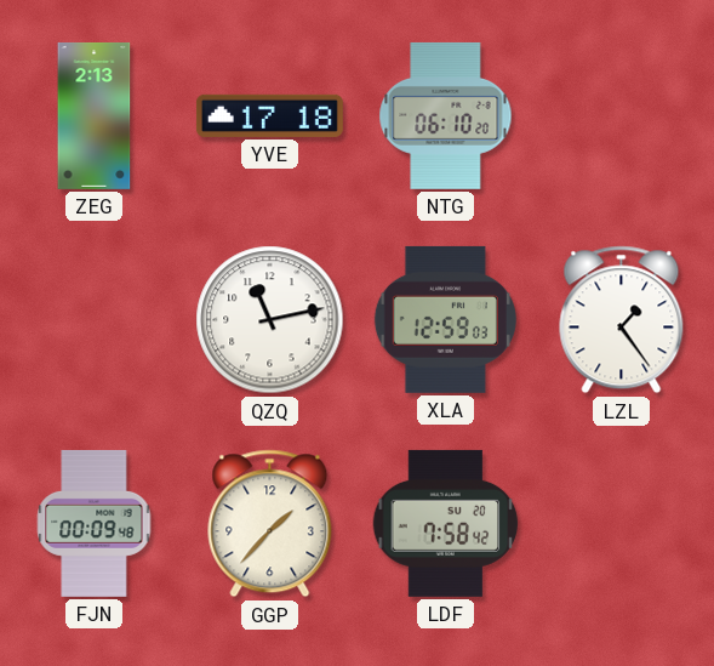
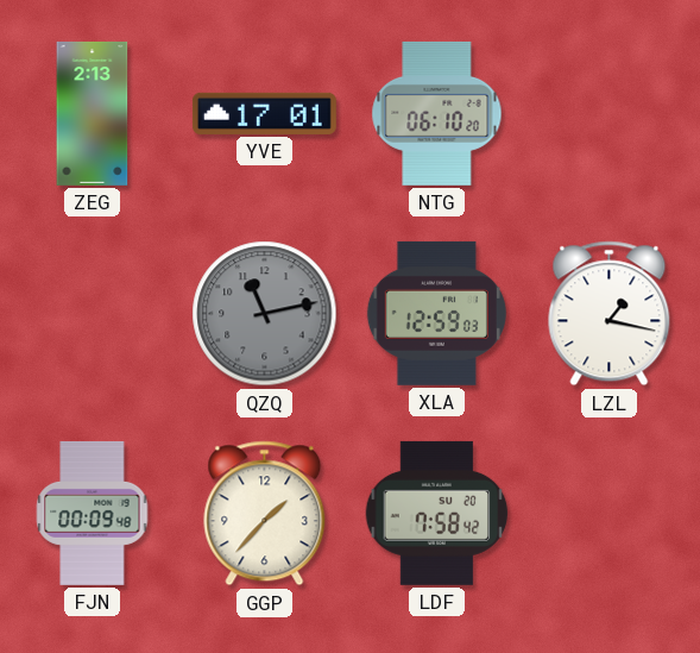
YVE: 17:18 -> 17:01
QZQ dial: white -> grey
LZL: 1:24 -> 1:17
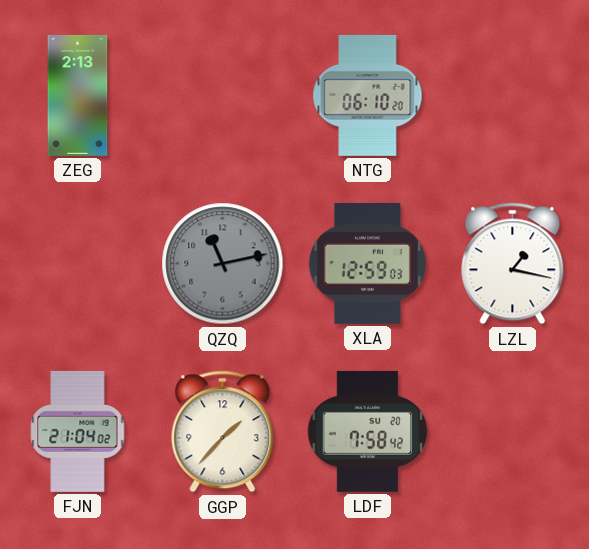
YVE: 17:01 -> none
FJN: 00:09 -> 21:04
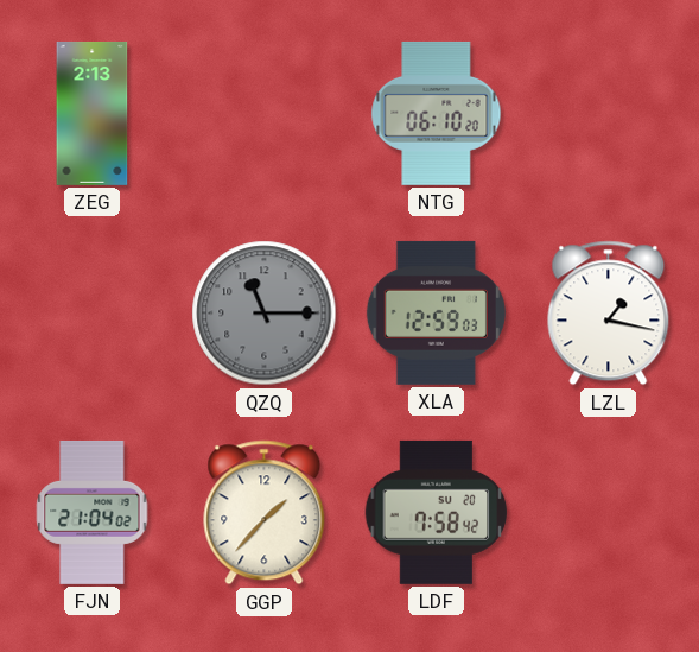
QZQ: 11:13 -> 11:15
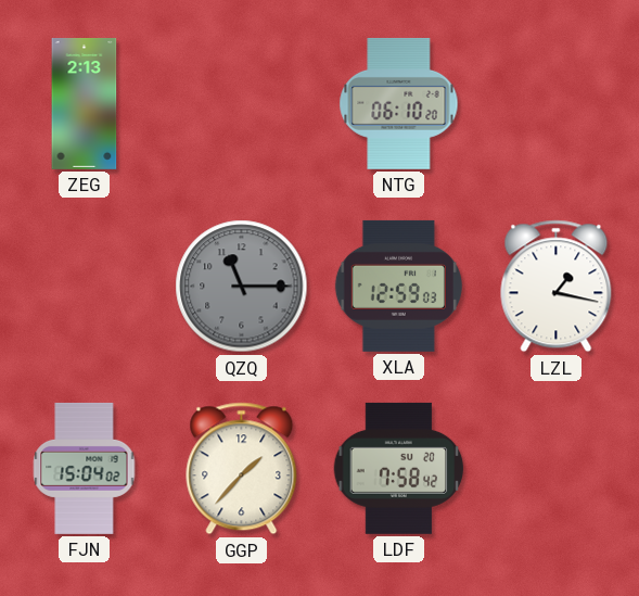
FJN: 21:04 -> 15:04
